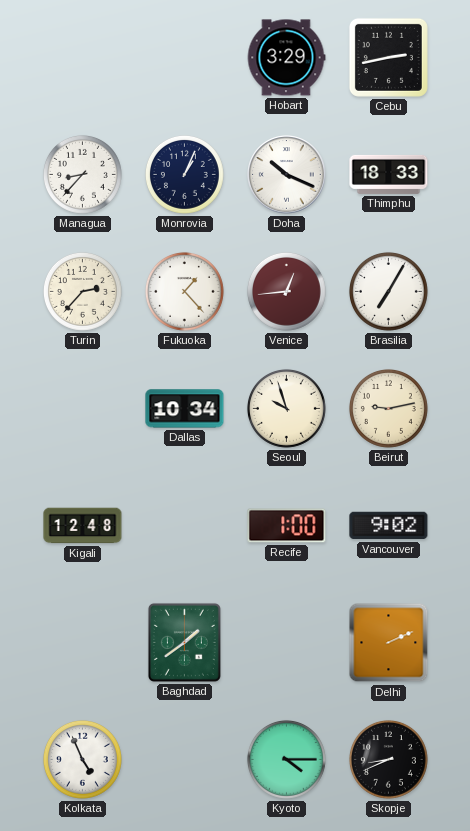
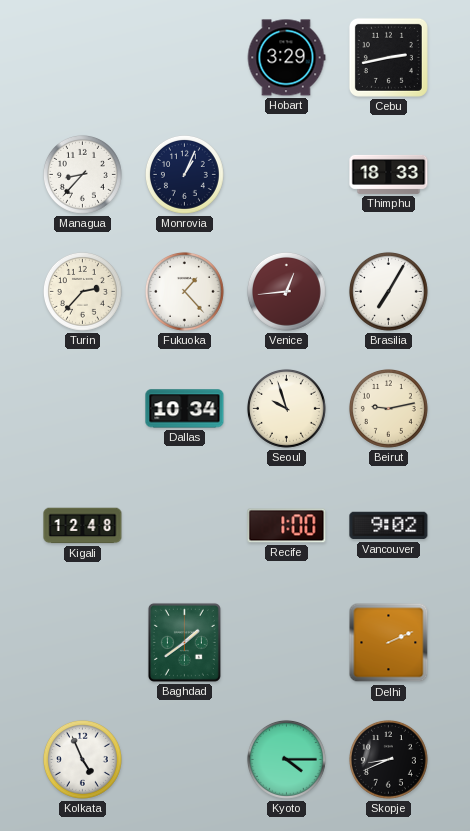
Doha: 10:19 -> none
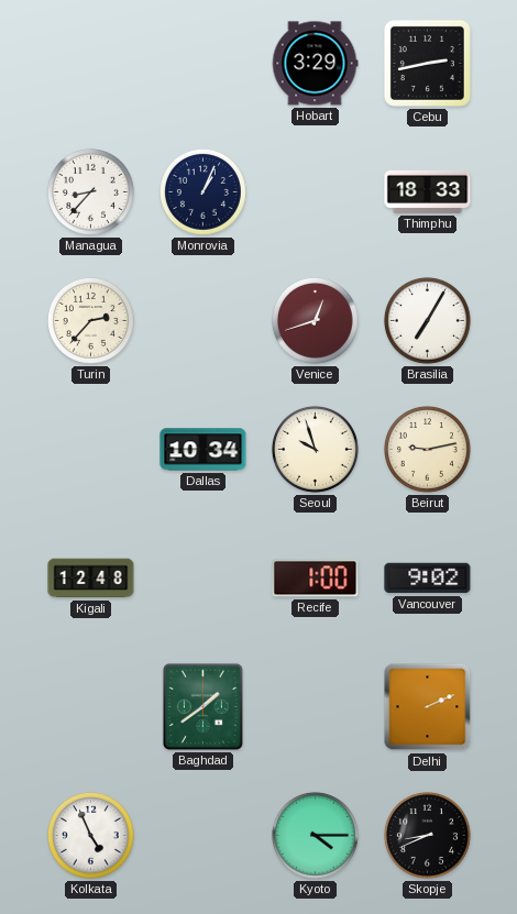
Fukuoka: 1:23 -> none
Venice: 12:44 -> 12:42
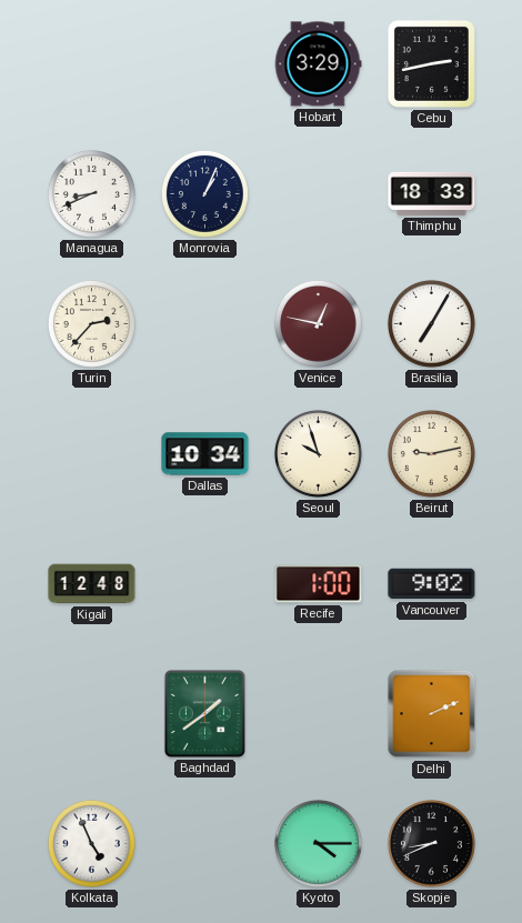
Managua: 8:37 -> 8:41
Venice: 12:42 -> 12:47
